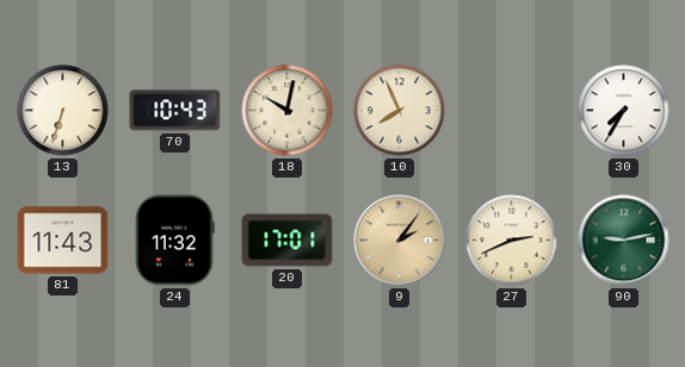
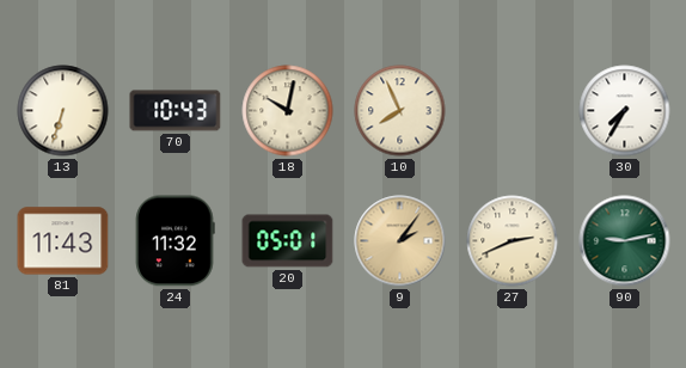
20: 17:01 -> 05:01
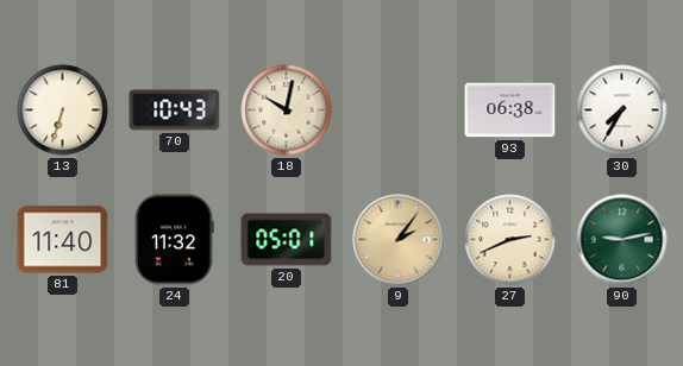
10: 7:56 -> none
93: none -> 06:38
81: 11:43 -> 11:40
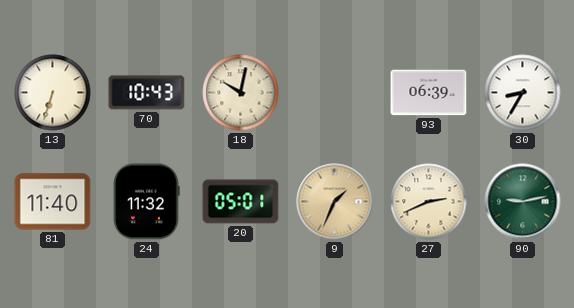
93: 06:38 -> 06:39
30: 7:35 -> 8:35
9: 2:06 -> 1:34
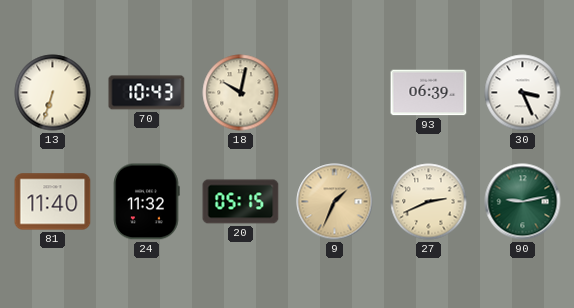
30: 8:35 -> 3:26
20: 05:01 -> 05:15
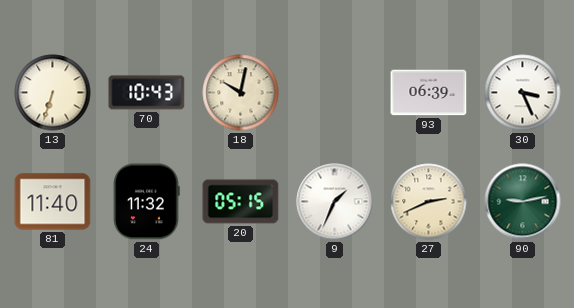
9 dial: champagne -> white
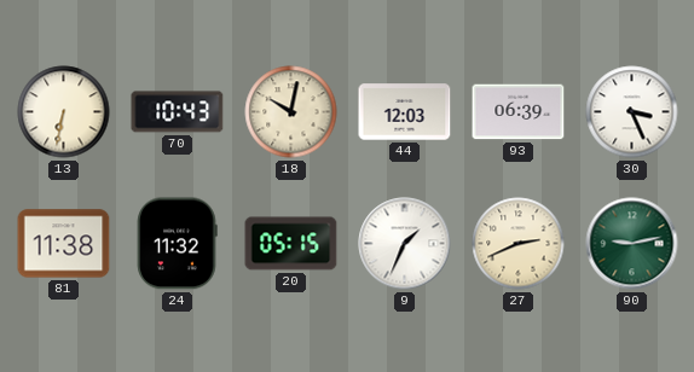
13: 6:33 -> 6:32
44: none -> 12:03
81: 11:40 -> 11:38
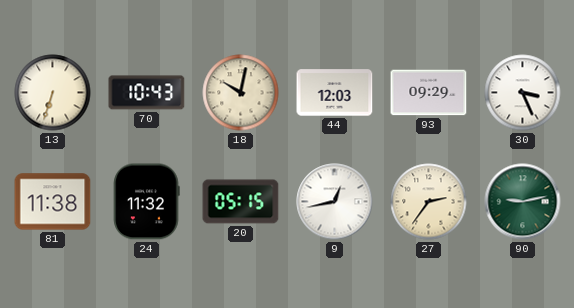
13: 6:32 -> 6:33
93: 06:39 -> 09:29
9: 1:34 -> 12:43
27: 2:41 -> 2:36
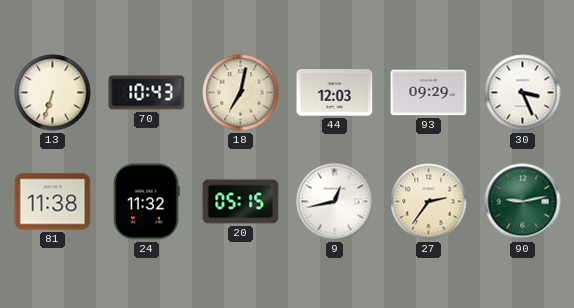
18: 10:02 -> 7:02
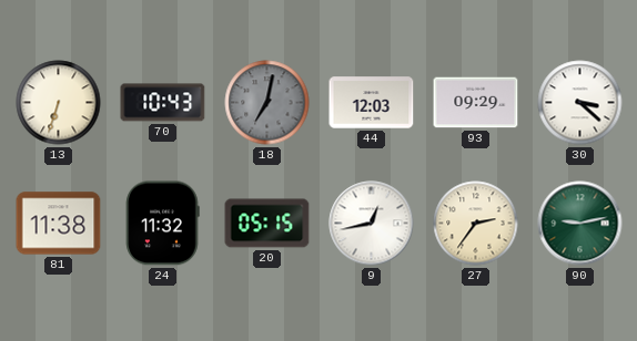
18 dial: cream -> grey
30: 3:26 -> 3:22
